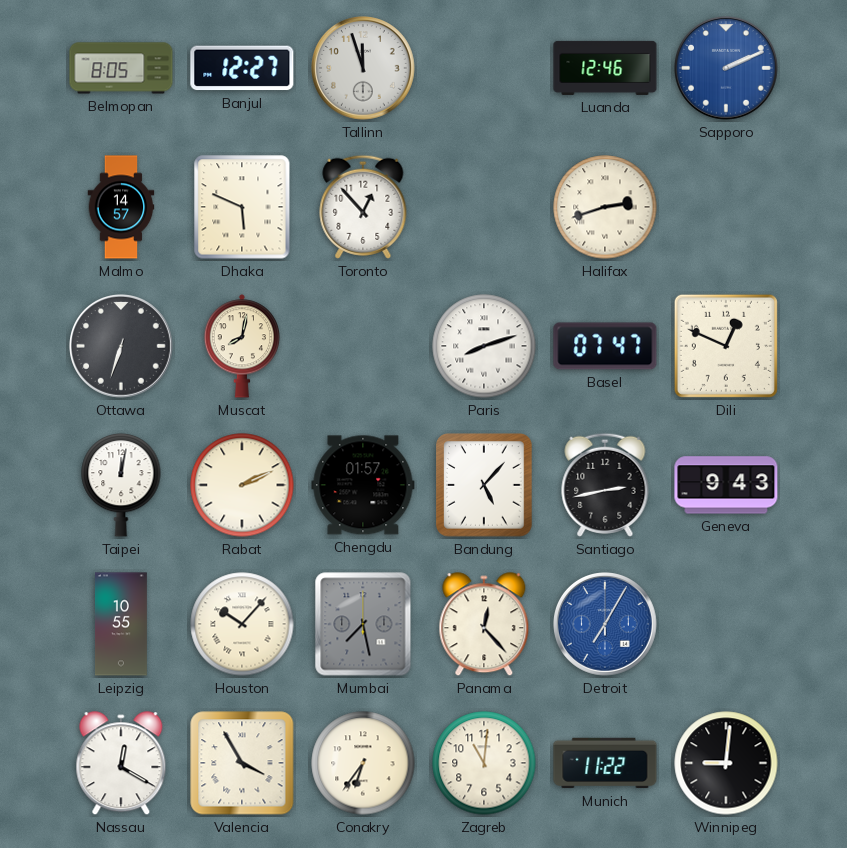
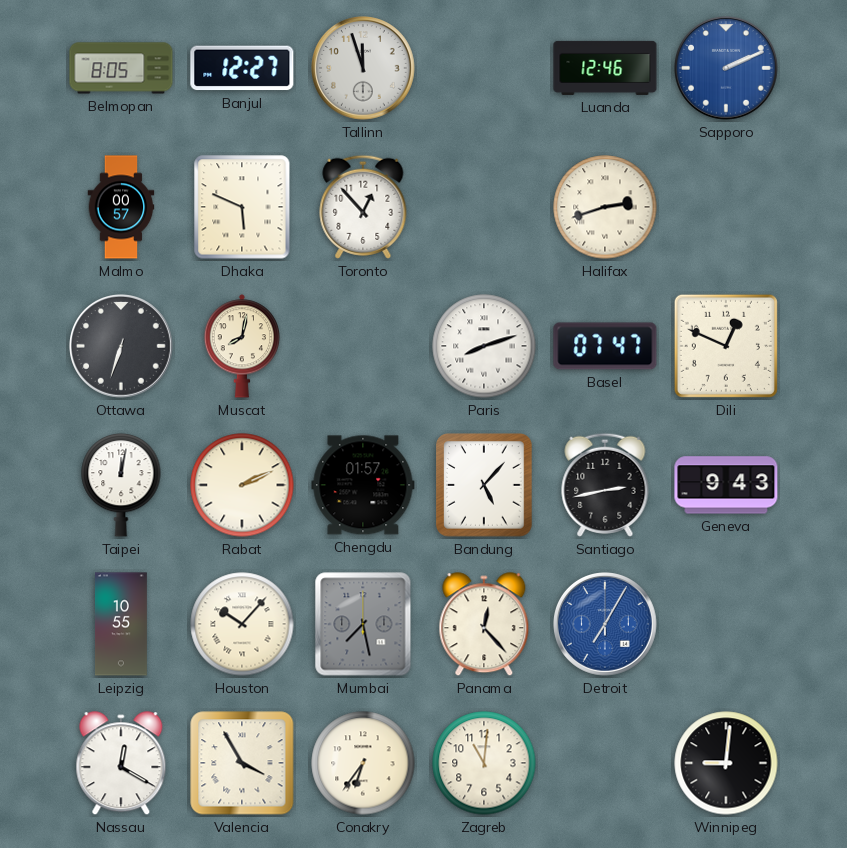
Malmo: 14:57 -> 00:57
Munich: 11:22 -> none
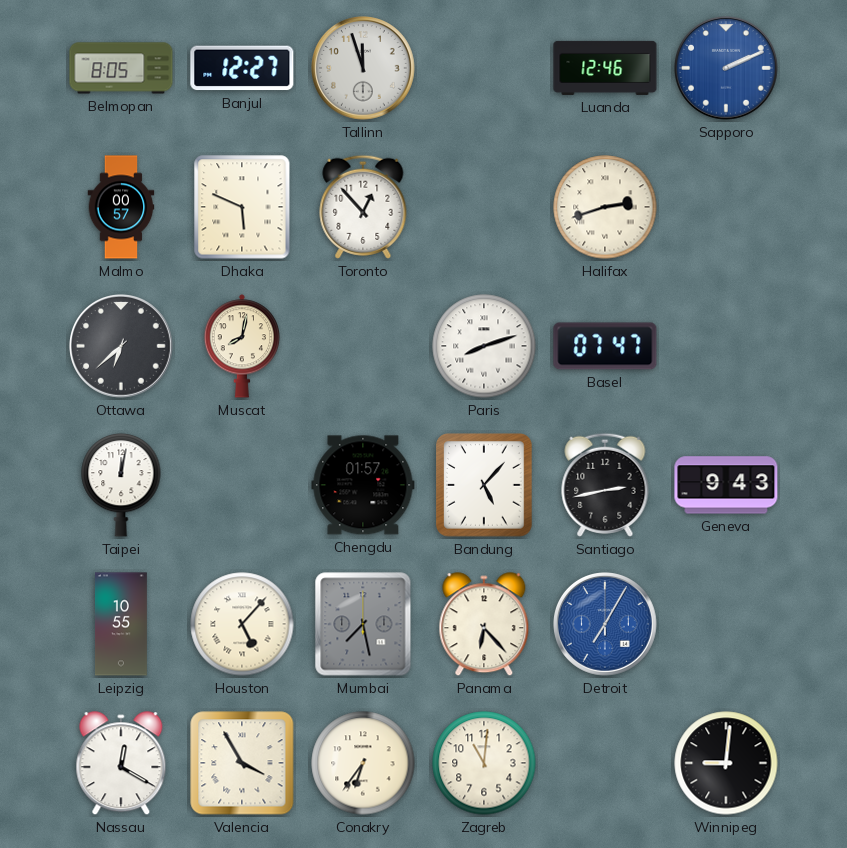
Ottawa: 6:33 -> 6:38
Dili: 12:49 -> none
Rabat: 2:11 -> none
Houston: 10:07 -> 5:07
Panama: 12:23 -> 6:23
